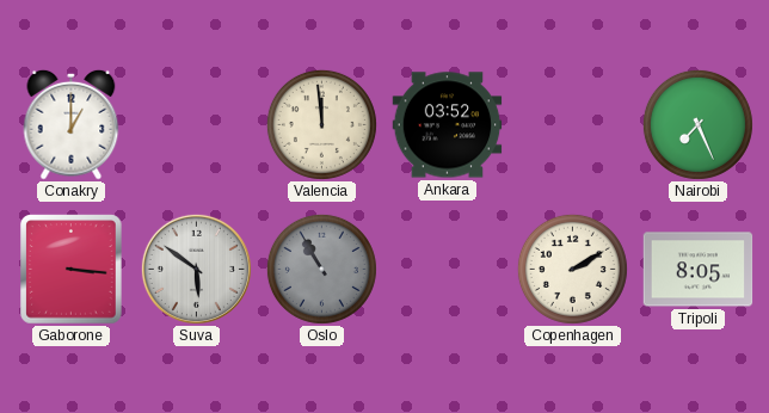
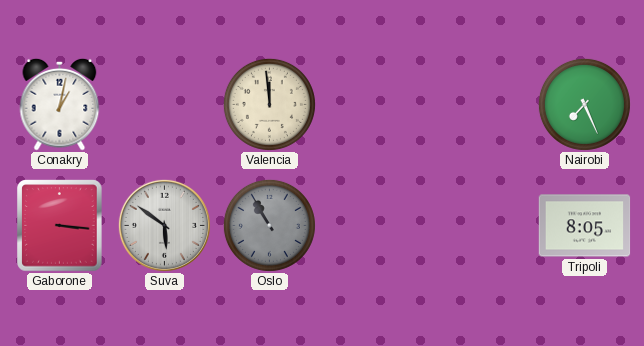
Conakry: 1:00 -> 1:02
Ankara: 03:52 -> none
Copenhagen: 2:10 -> none
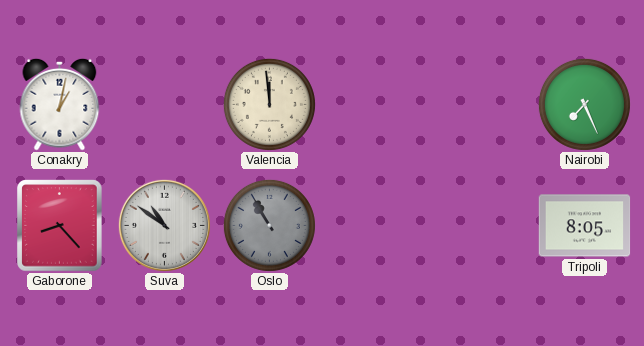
Gaborone: 3:16 -> 8:23
Suva: 5:51 -> 10:51
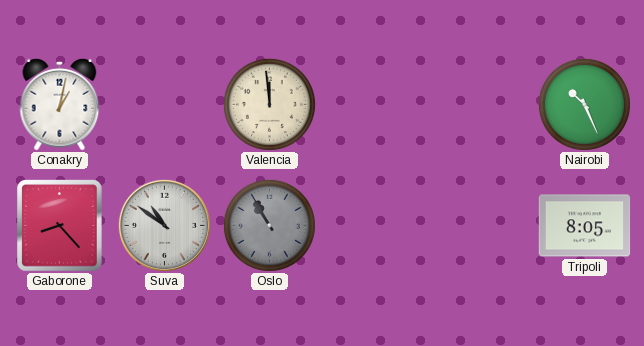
Nairobi: 7:26 -> 10:26
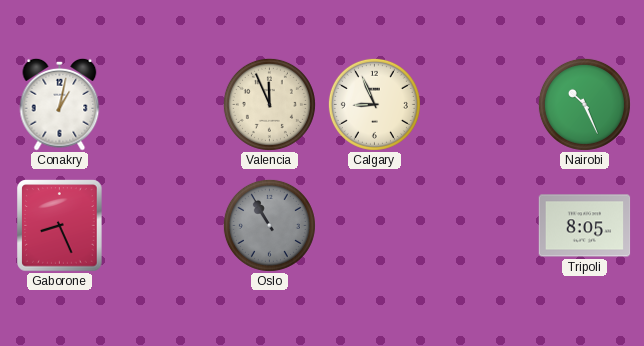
Valencia: 11:59 -> 11:56
Calgary: none -> 8:56
Gaborone: 8:23 -> 8:26
Suva: 10:51 -> none
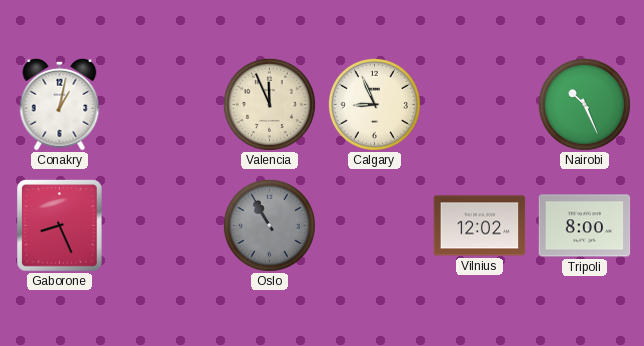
Vilnius: none -> 12:02
Tripoli: 8:05 -> 8:00
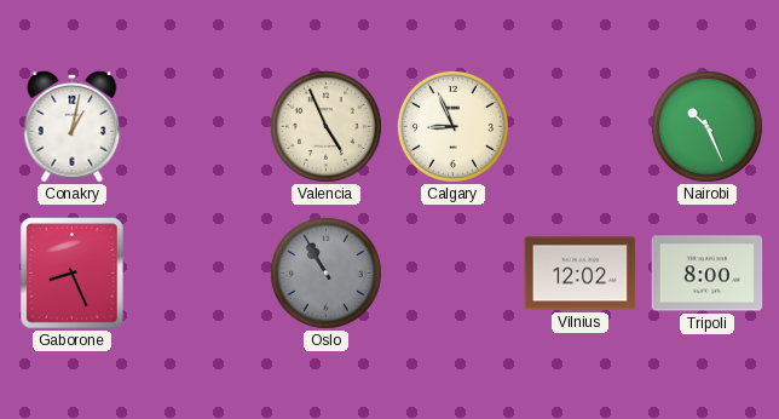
Valencia: 11:56 -> 4:56
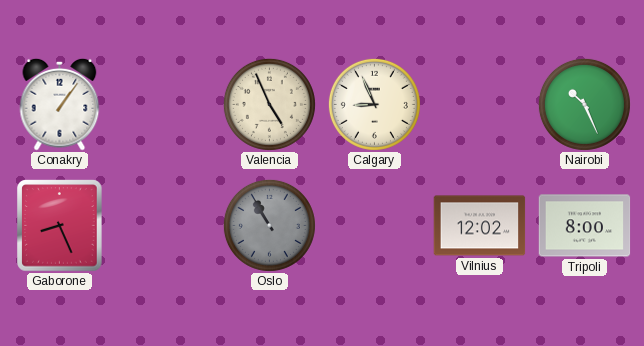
Conakry: 1:02 -> 1:06
